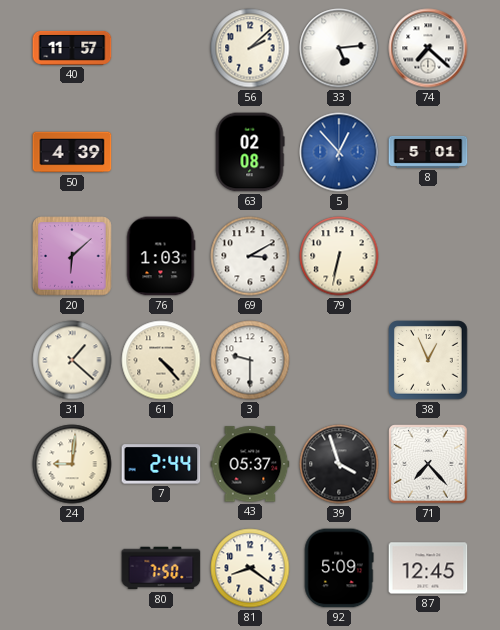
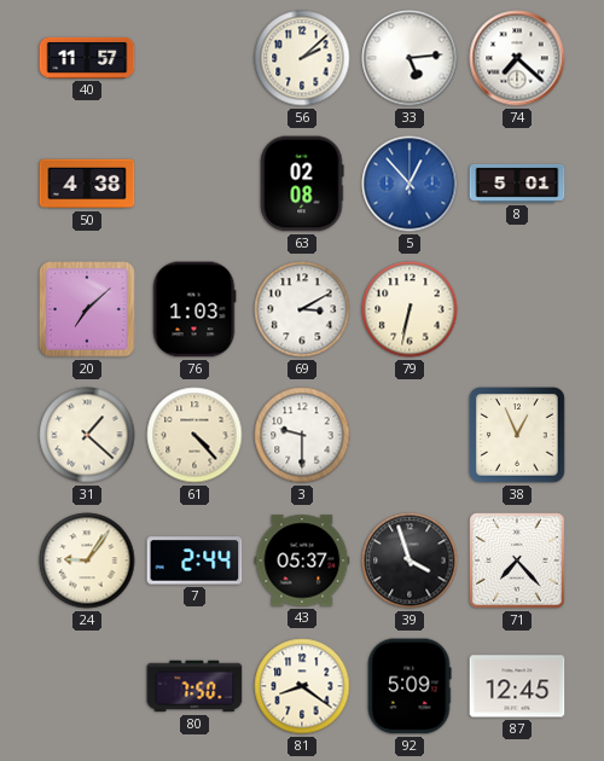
50: 4:39 -> 4:38
20: 6:08 -> 7:08
24: 9:01 -> 9:06
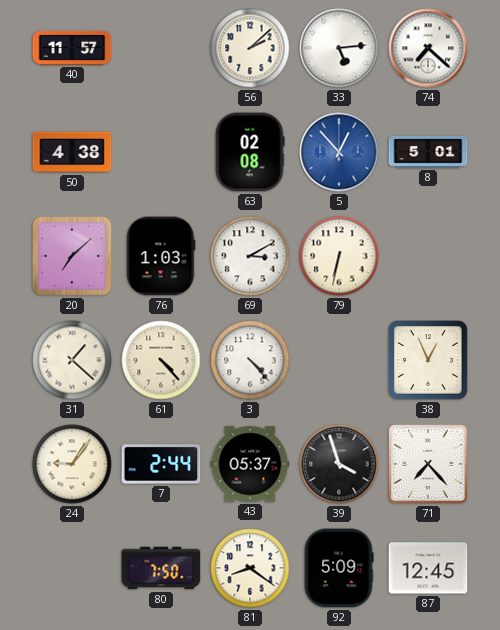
3: 9:30 -> 4:23
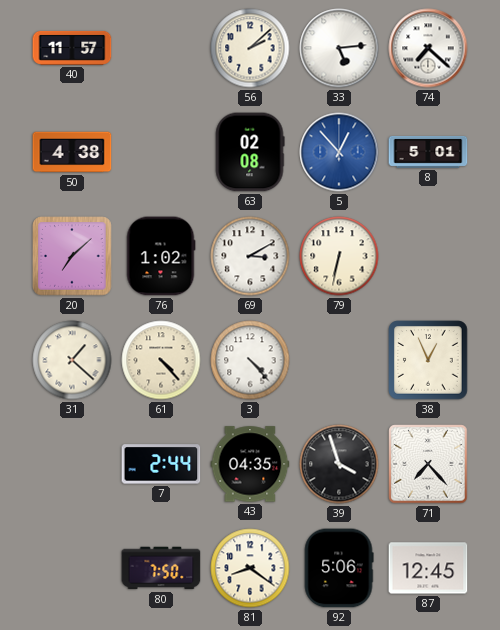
76: 1:03 -> 1:02
24: 9:06 -> none
43: 05:37 -> 04:35
92: 5:09 -> 5:06
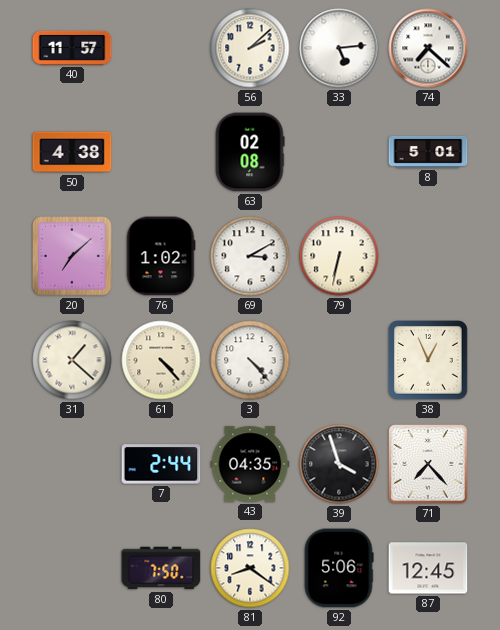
5: 12:53 -> none
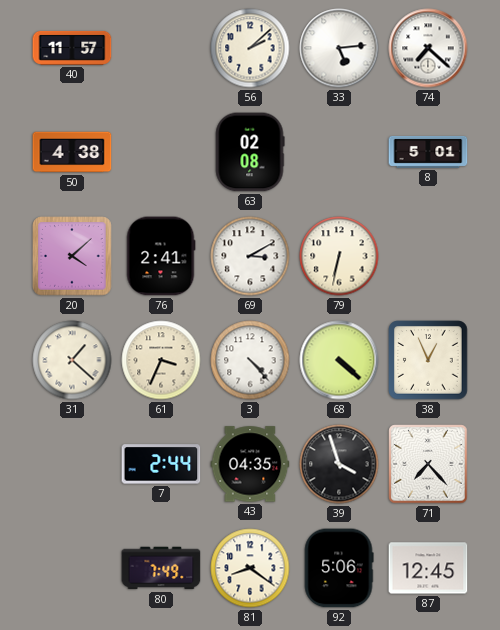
20: 7:08 -> 4:08
76: 1:02 -> 2:41
61: 4:23 -> 3:34
68: none -> 4:22
80: 7:50 -> 7:49
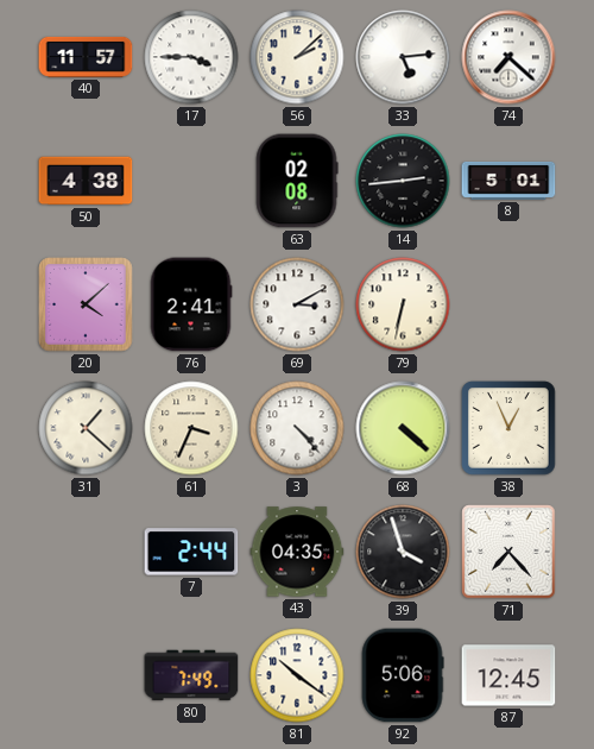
17: none -> 3:45
14: none -> 2:44
81: 8:21 -> 10:21
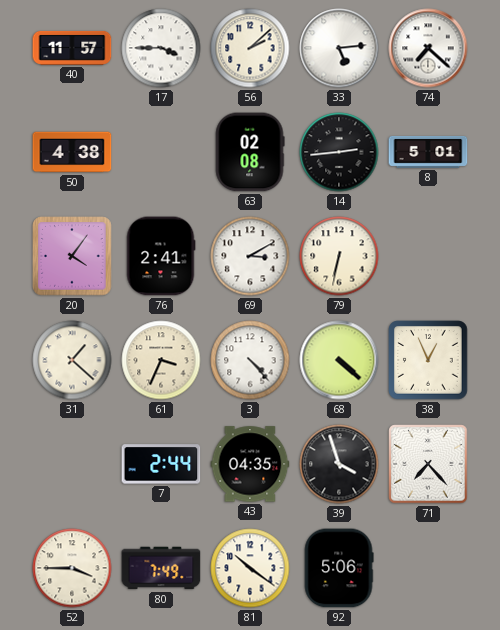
20: 4:08 -> 4:06
52: none -> 3:45
87: 12:45 -> none
